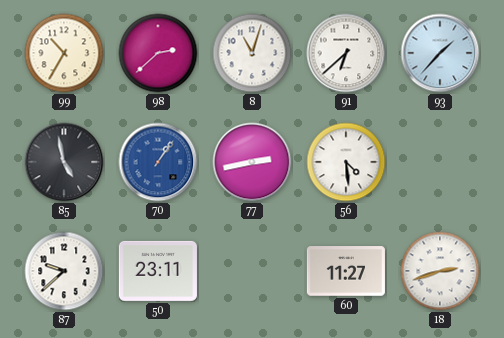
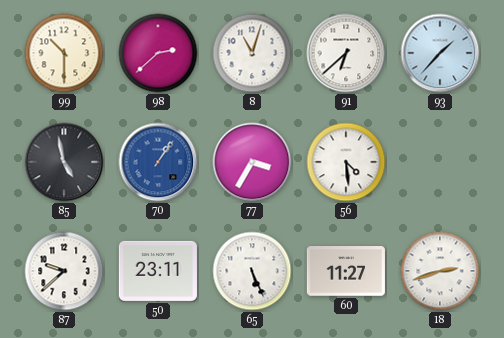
99: 10:35 -> 10:30
77: 2:43 -> 3:35
65: none -> 5:26
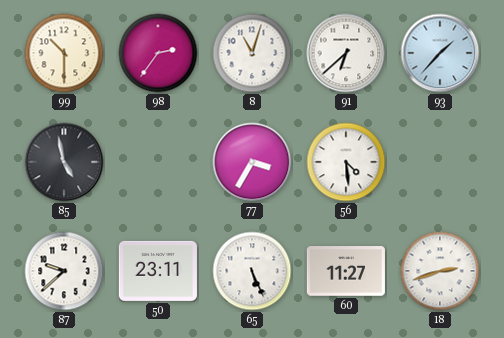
98: 2:38 -> 2:36
70: 1:06 -> none
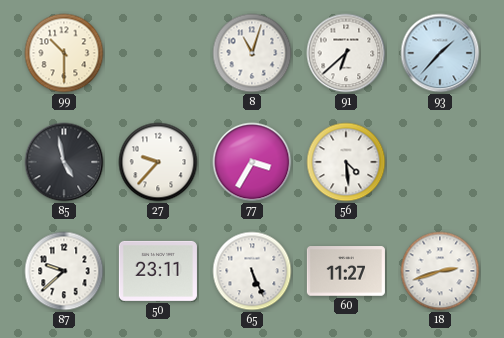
98: 2:36 -> none
27: none -> 9:37
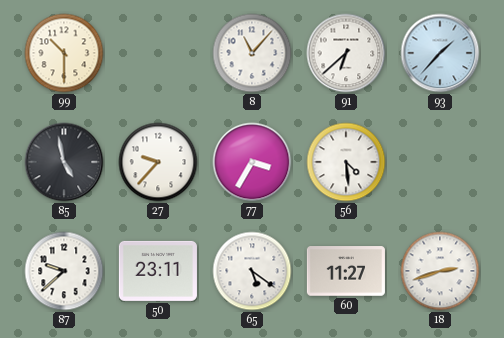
8: 11:03 -> 11:07
65: 5:26 -> 5:21
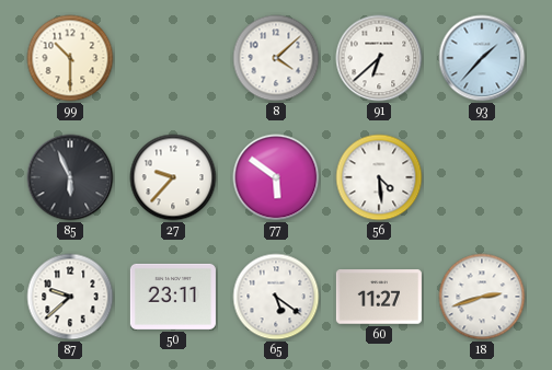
8: 11:07 -> 4:08
85: 4:58 -> 5:56
77: 3:35 -> 5:51
